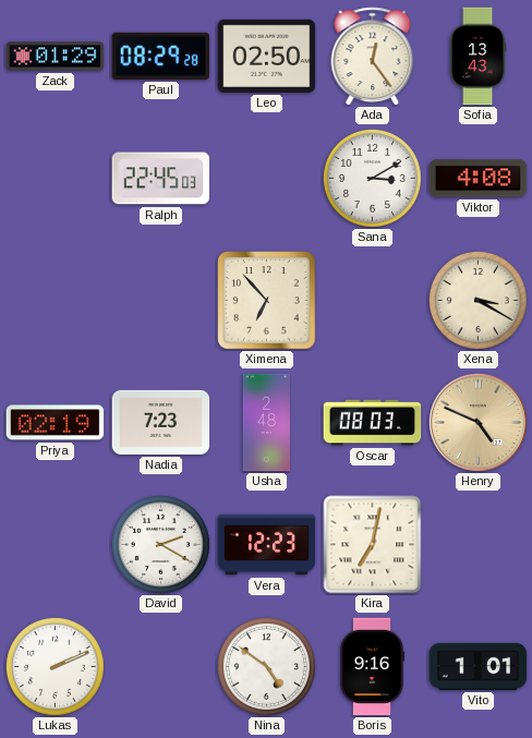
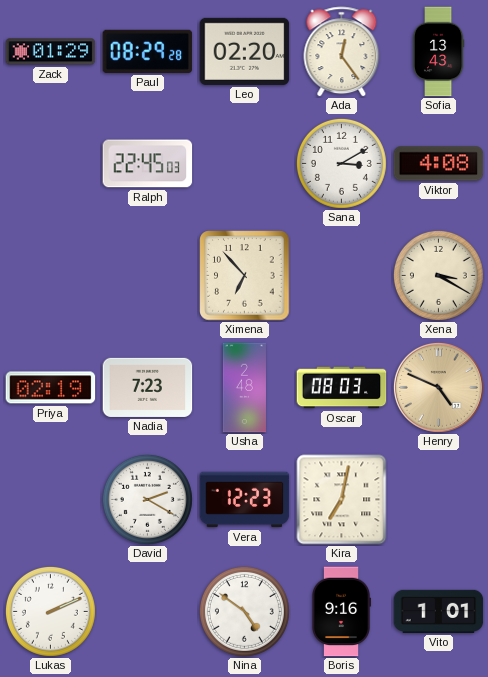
Leo: 02:50 -> 02:20
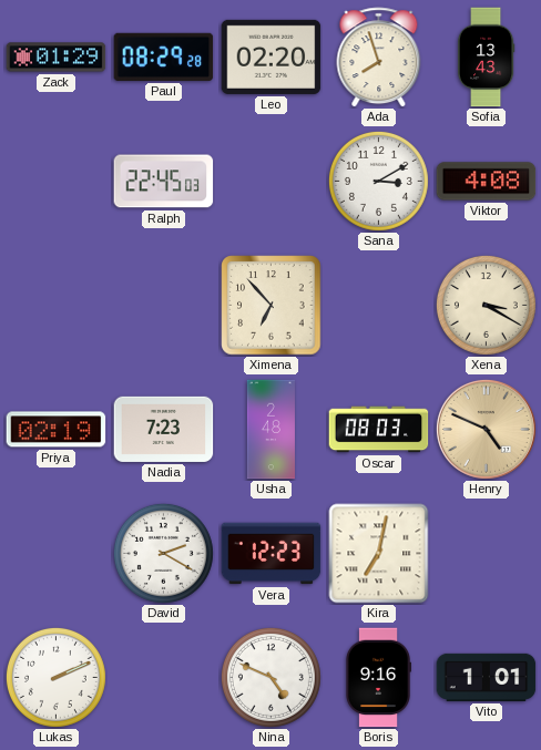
Ada: 12:24 -> 7:57
Nina: 4:51 -> 4:49
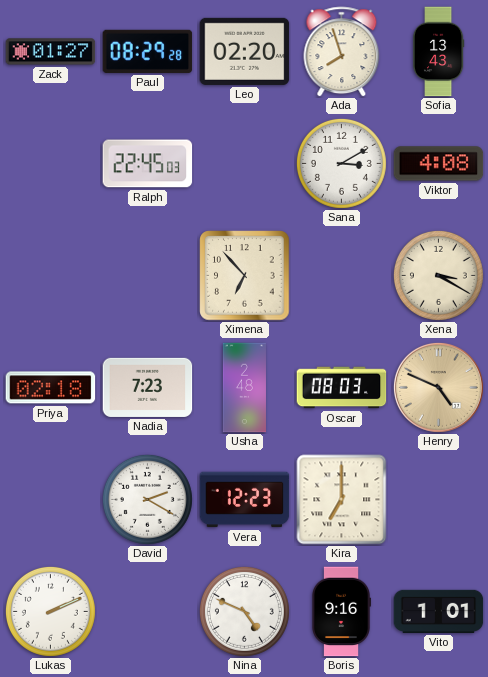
Zack: 01:29 -> 01:27
Priya: 02:19 -> 02:18
Kira: 7:02 -> 7:00
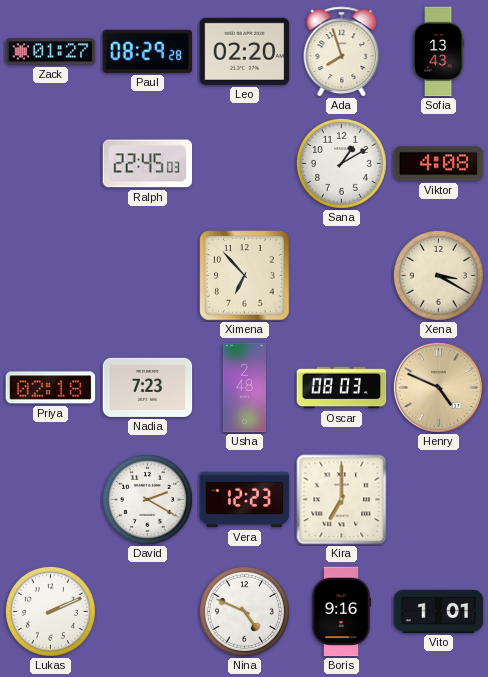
Sana: 3:10 -> 1:10
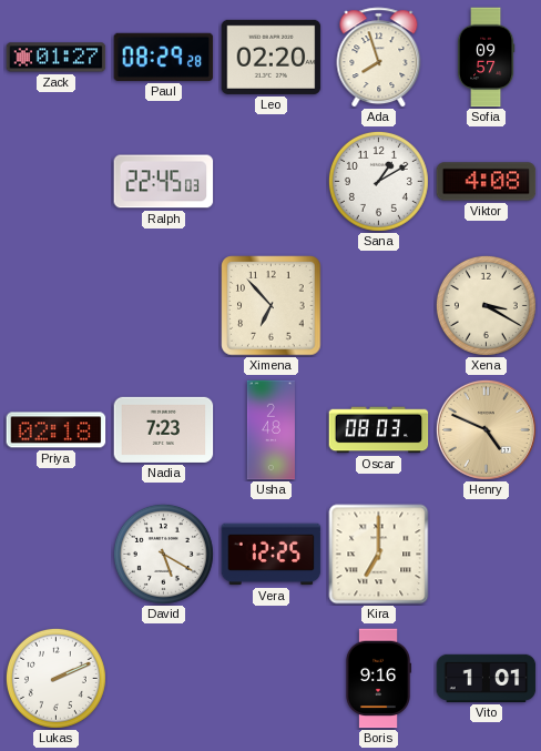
Sofia: 13:43 -> 09:57
David: 2:20 -> 5:20
Vera: 12:23 -> 12:25
Nina: 4:49 -> none
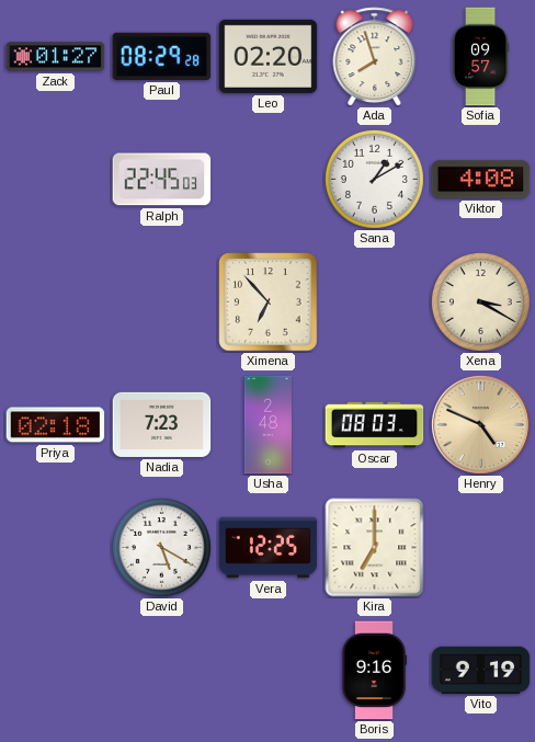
Lukas: 2:11 -> none
Vito: 1:01 -> 9:19
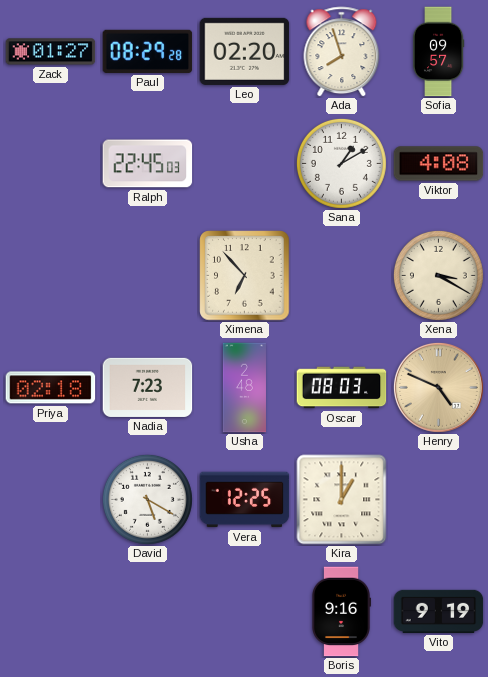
Kira: 7:00 -> 1:00
